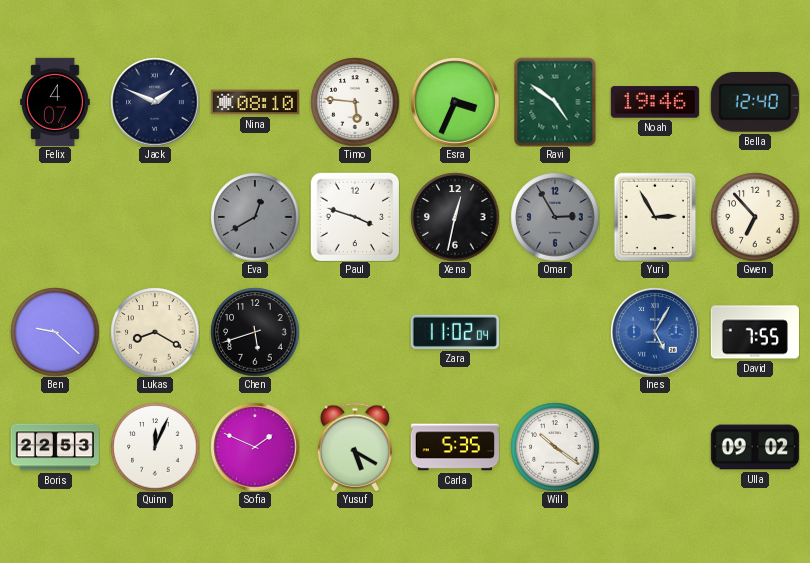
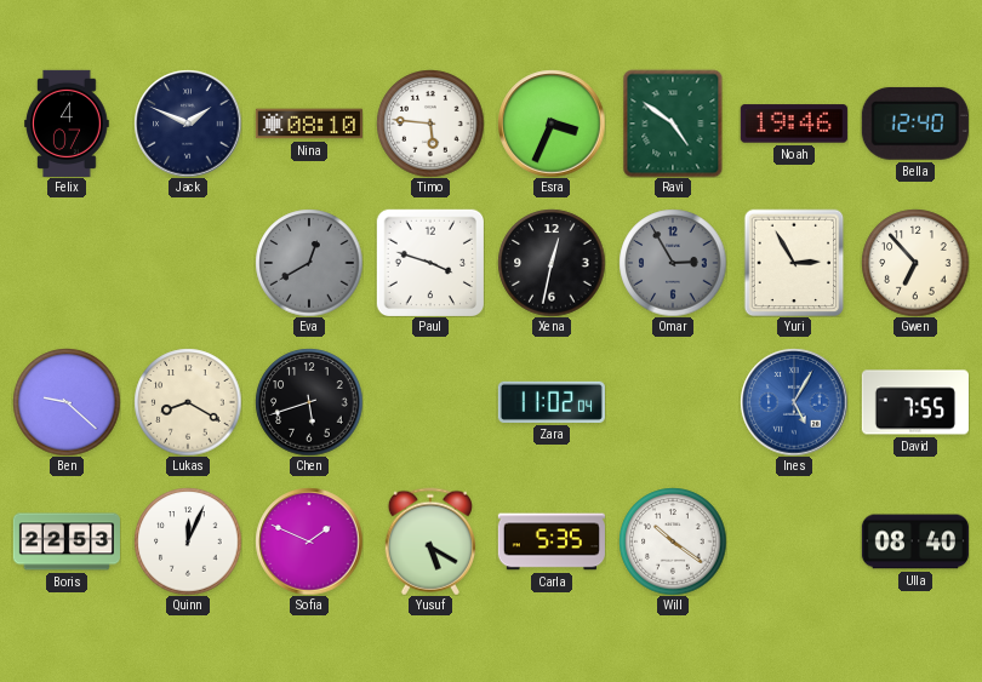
Ulla: 09:02 -> 08:40
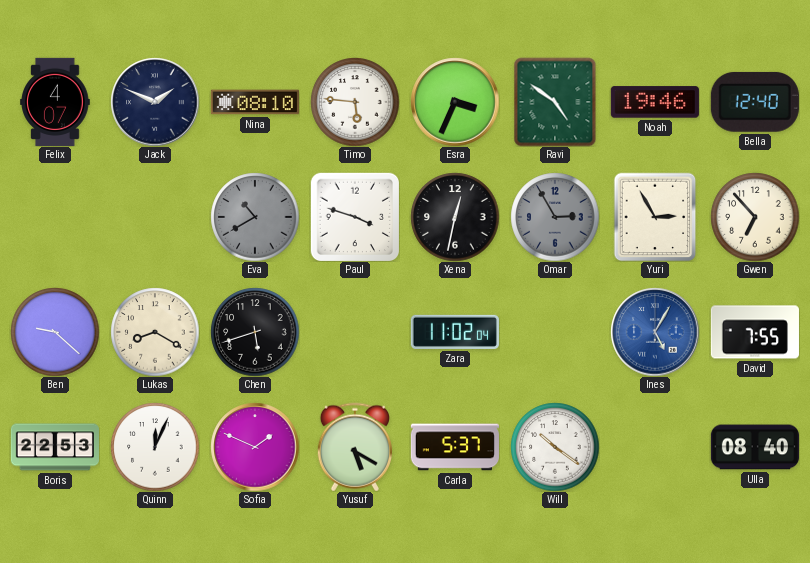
Eva: 12:40 -> 10:40
Carla: 5:35 -> 5:37
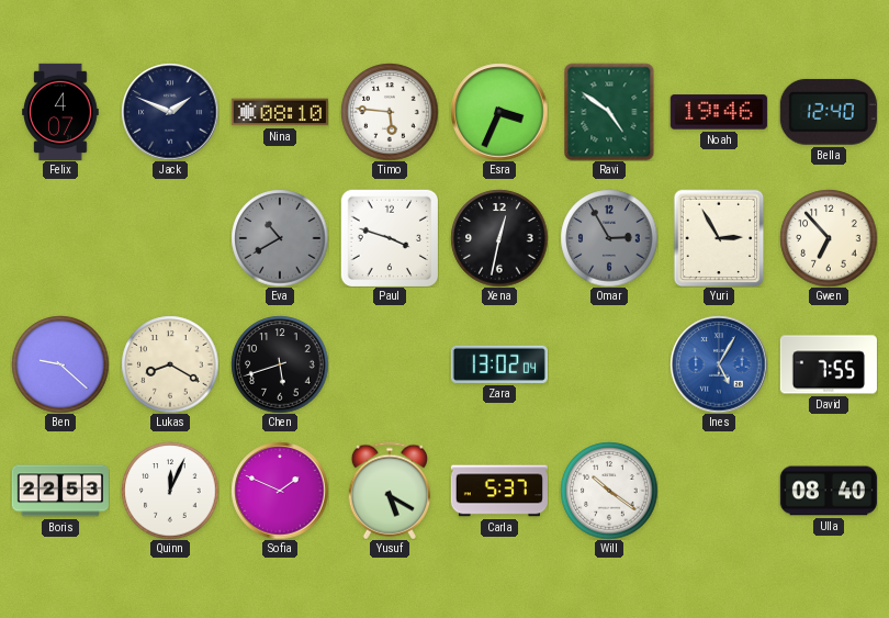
Zara: 11:02 -> 13:02
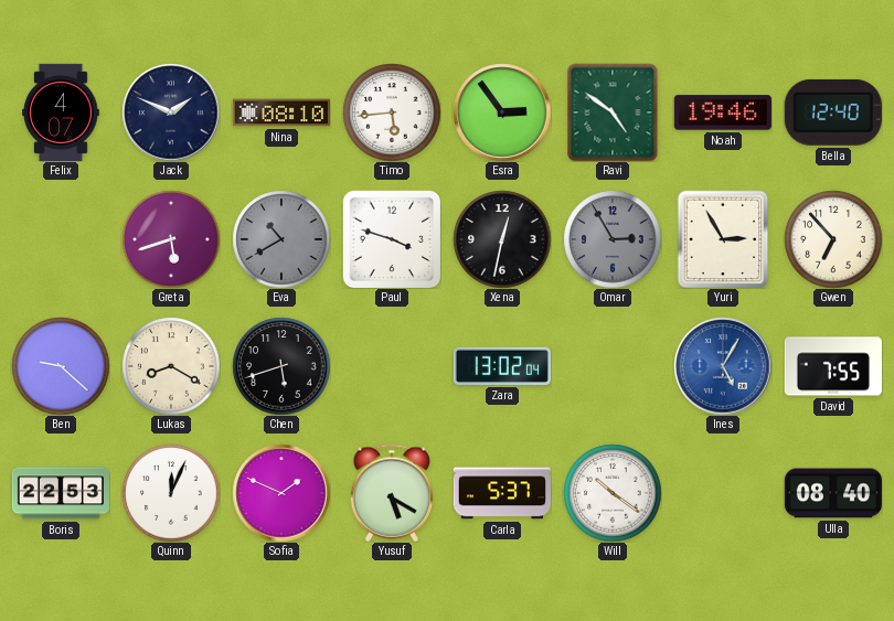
Timo: 5:46 -> 5:44
Esra: 3:34 -> 2:54
Greta: none -> 5:42
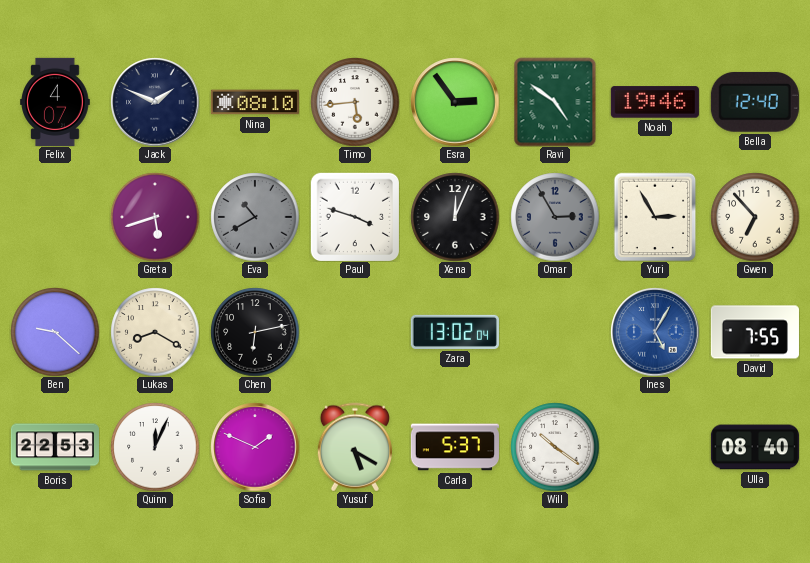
Xena: 12:32 -> 12:04
Chen: 5:42 -> 6:13
